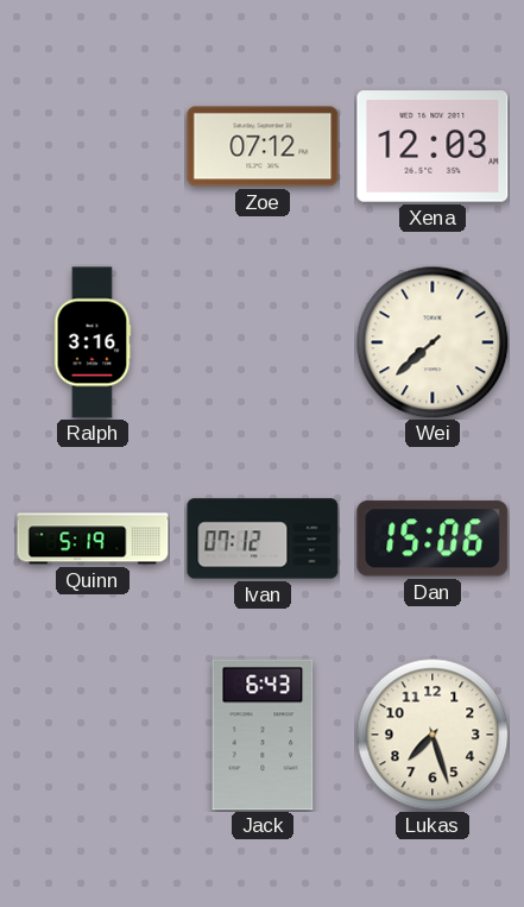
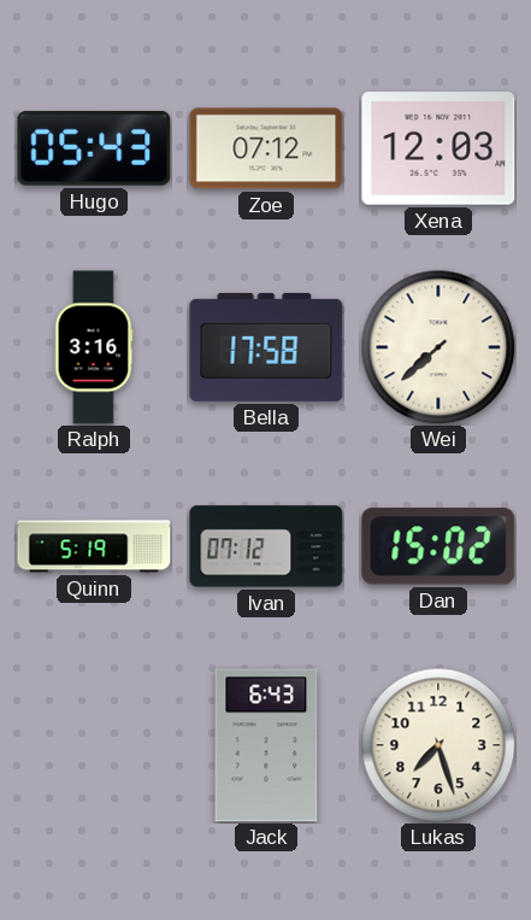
Hugo: none -> 05:43
Bella: none -> 17:58
Dan: 15:06 -> 15:02
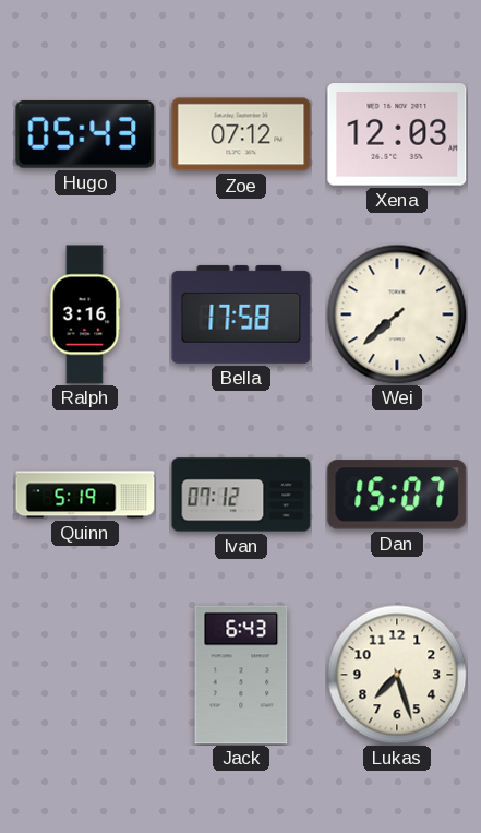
Dan: 15:02 -> 15:07
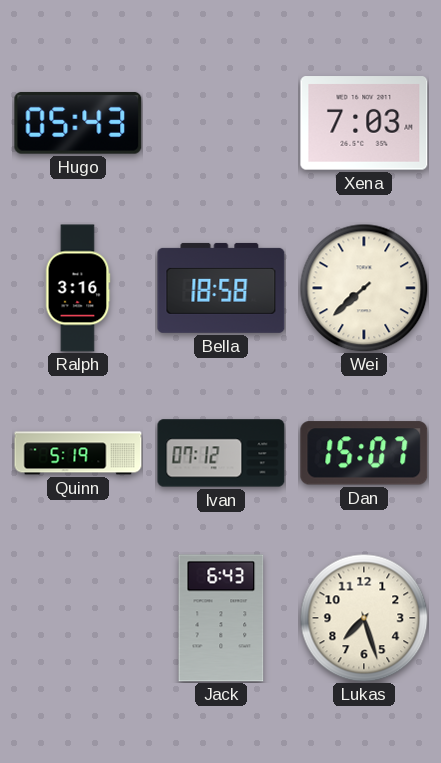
Zoe: 07:12 -> none
Xena: 12:03 -> 7:03
Bella: 17:58 -> 18:58
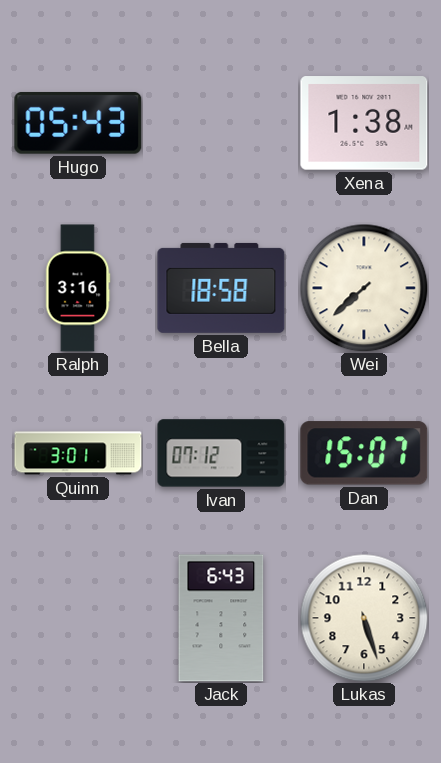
Xena: 7:03 -> 1:38
Quinn: 5:19 -> 3:01
Lukas: 7:27 -> 5:27
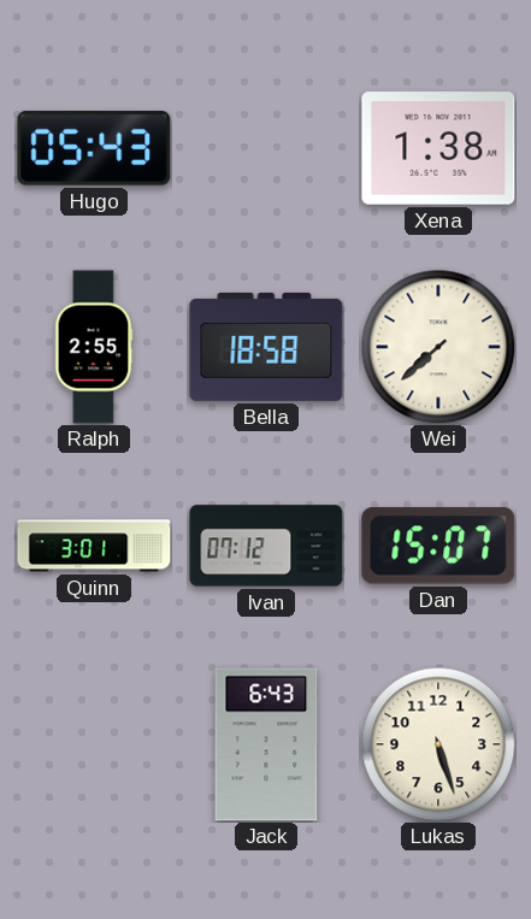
Ralph: 3:16 -> 2:55
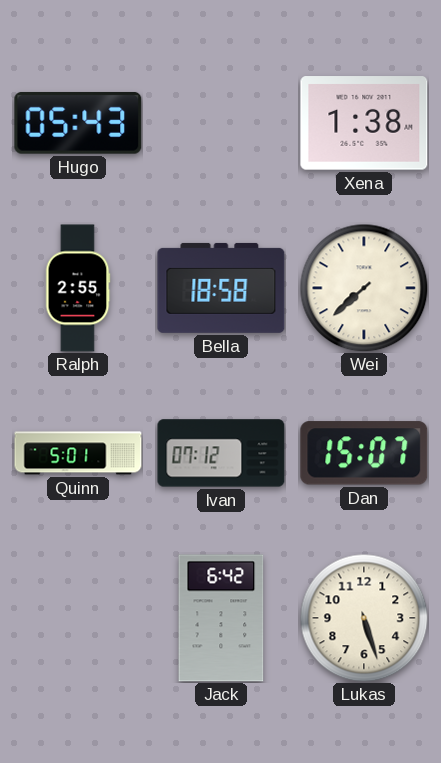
Quinn: 3:01 -> 5:01
Jack: 6:43 -> 6:42
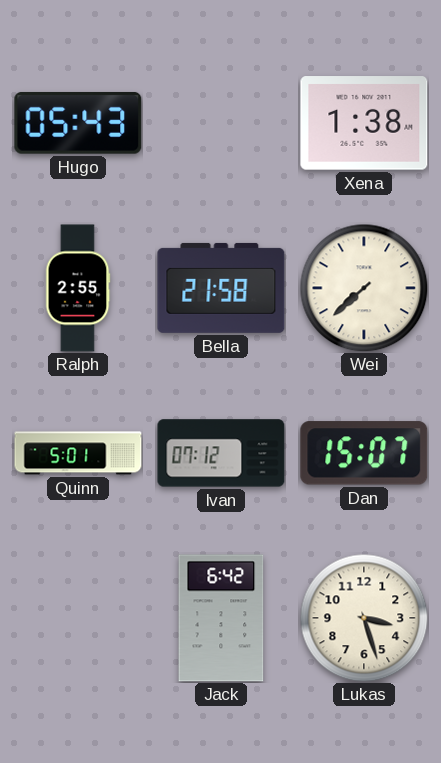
Bella: 18:58 -> 21:58
Lukas: 5:27 -> 3:27
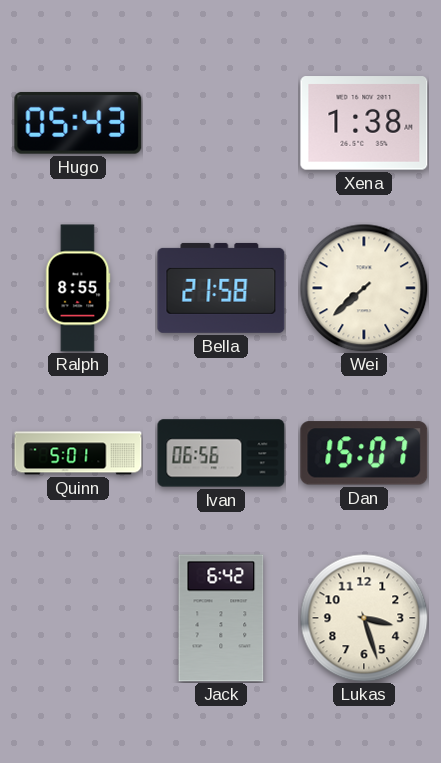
Ralph: 2:55 -> 8:55
Ivan: 07:12 -> 06:56
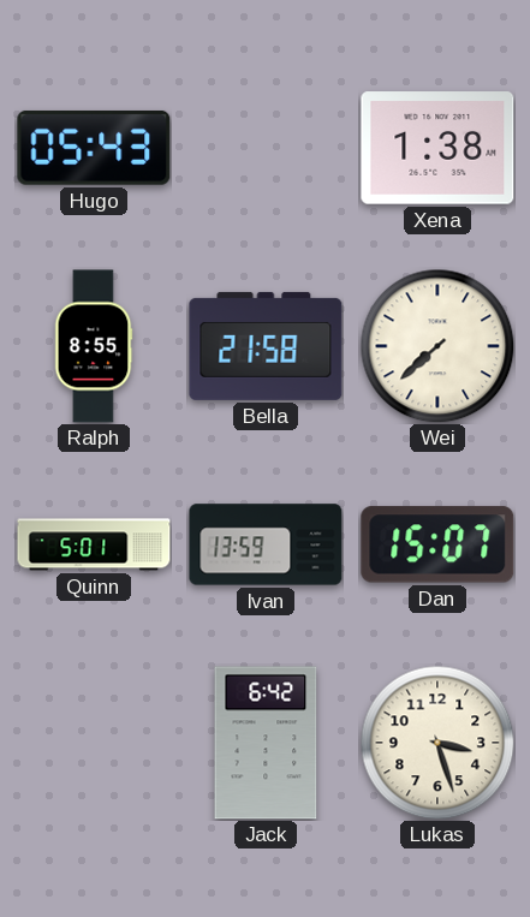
Ivan: 06:56 -> 13:59
